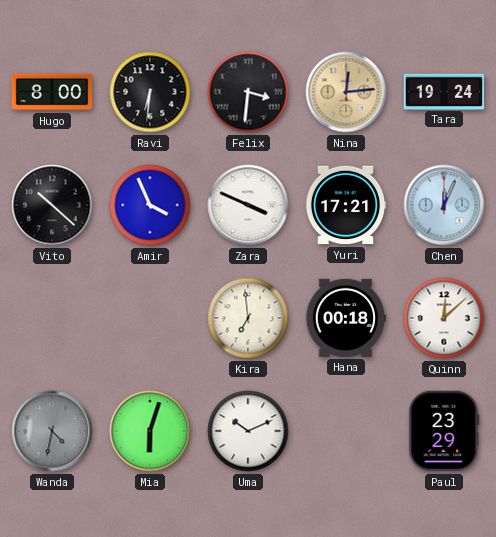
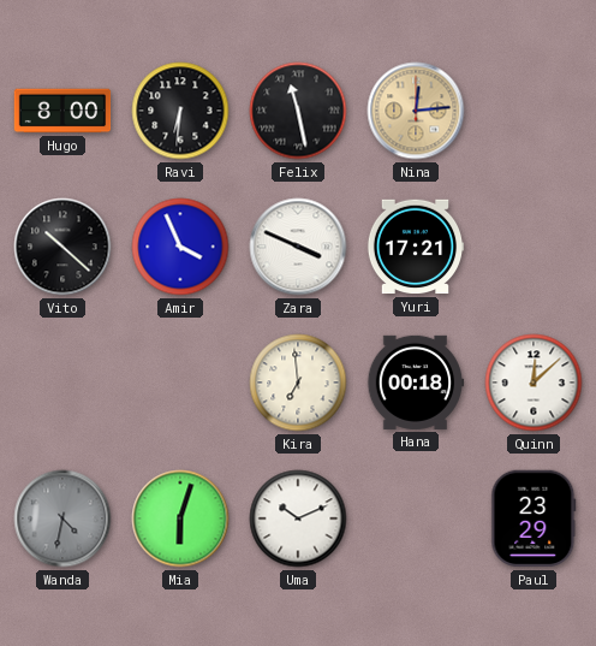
Felix: 3:31 -> 11:28
Tara: 19:24 -> none
Chen: 12:04 -> none
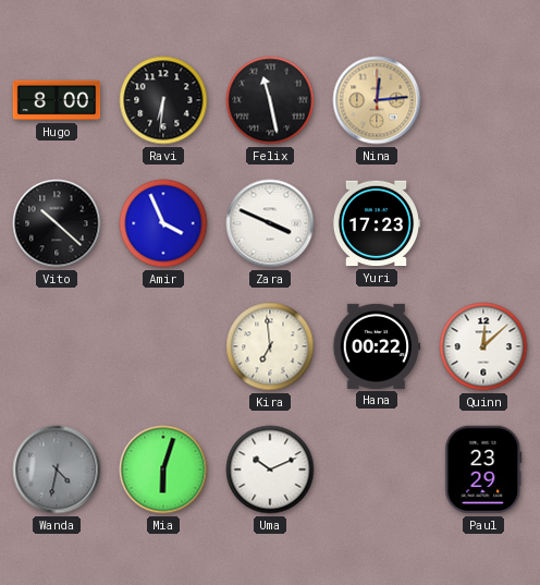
Yuri: 17:21 -> 17:23
Hana: 00:18 -> 00:22
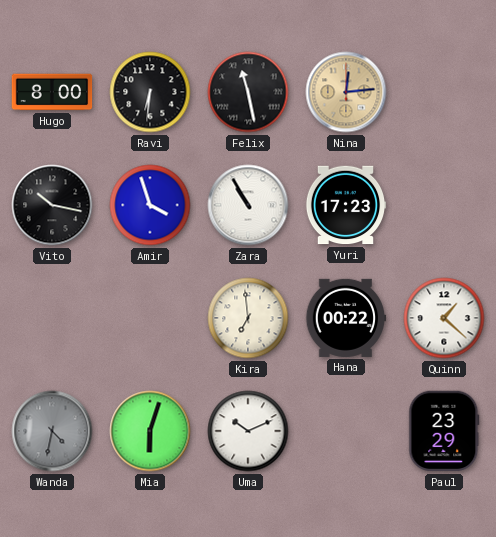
Vito: 10:22 -> 10:17
Amir: 3:56 -> 3:57
Zara: 3:49 -> 10:55
Quinn: 12:08 -> 1:22
